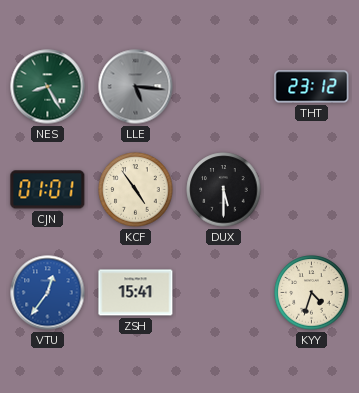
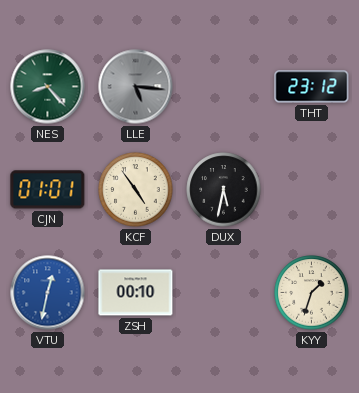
NES: 8:25 -> 8:23
DUX: 5:30 -> 5:32
VTU: 12:36 -> 12:32
ZSH: 15:41 -> 00:10
KYY: 4:33 -> 1:33
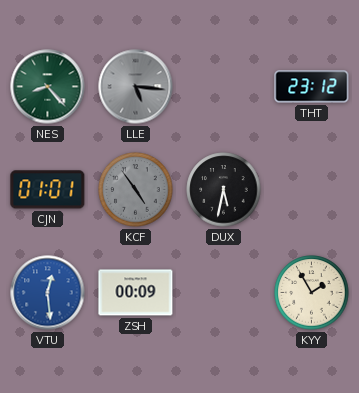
KCF dial: cream -> grey
VTU: 12:32 -> 12:29
ZSH: 00:10 -> 00:09
KYY: 1:33 -> 1:55
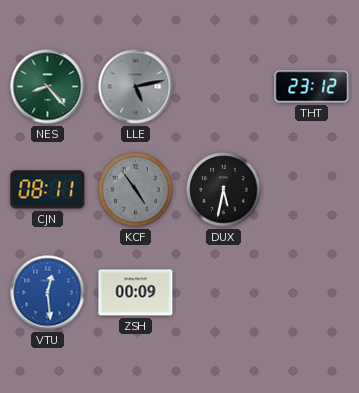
LLE: 5:16 -> 5:13
CJN: 01:01 -> 08:11
KYY: 1:55 -> none
